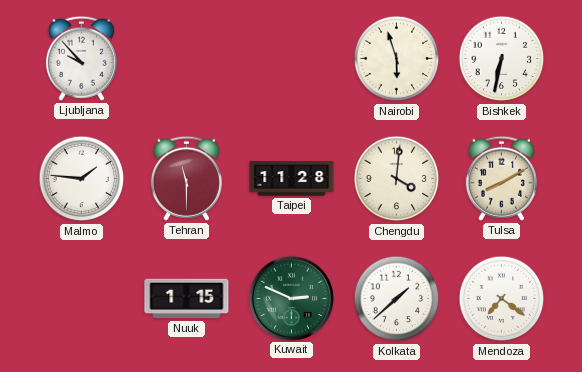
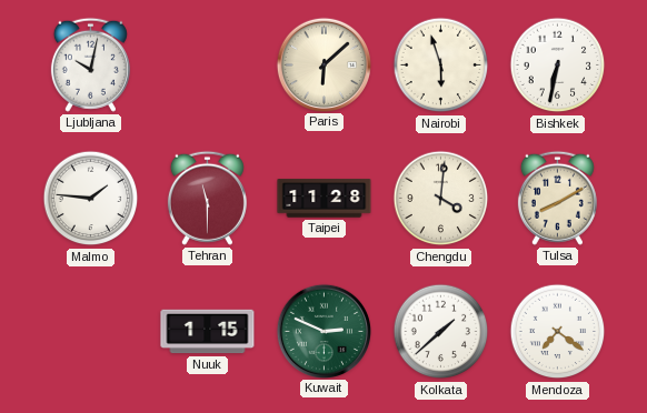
Ljubljana: 9:53 -> 10:02
Paris: none -> 6:08
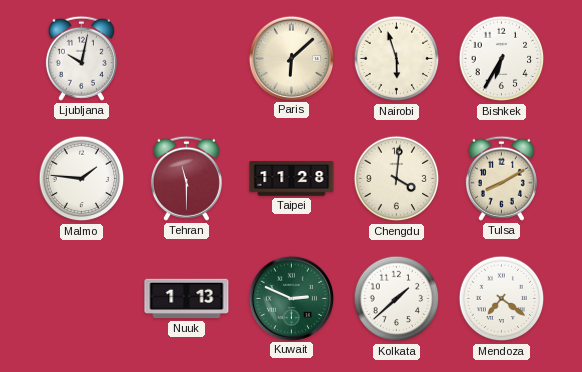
Bishkek: 6:32 -> 6:35
Nuuk: 1:15 -> 1:13
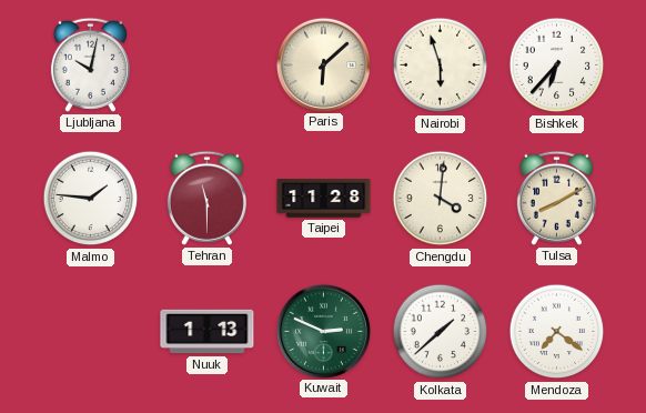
Bishkek: 6:35 -> 6:37
